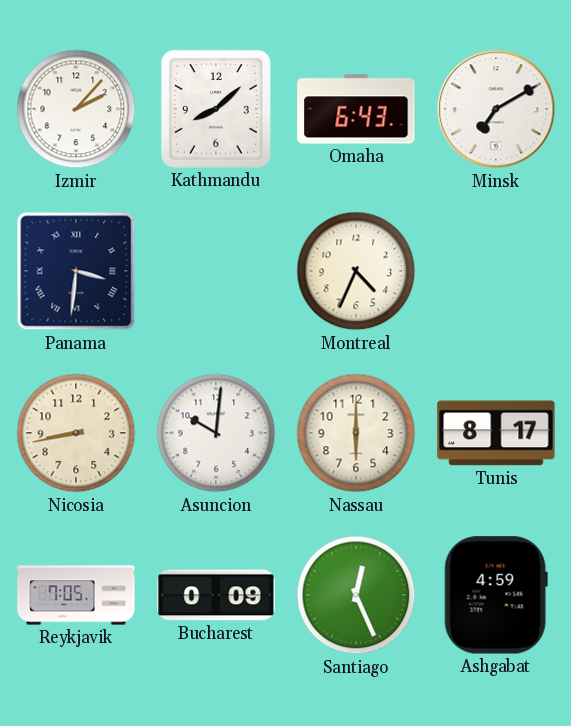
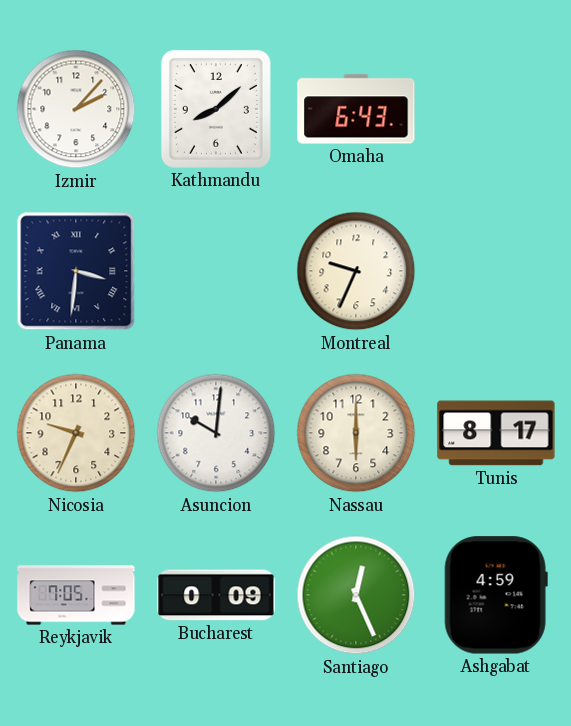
Minsk: 7:10 -> none
Montreal: 4:34 -> 9:34
Nicosia: 8:43 -> 9:34
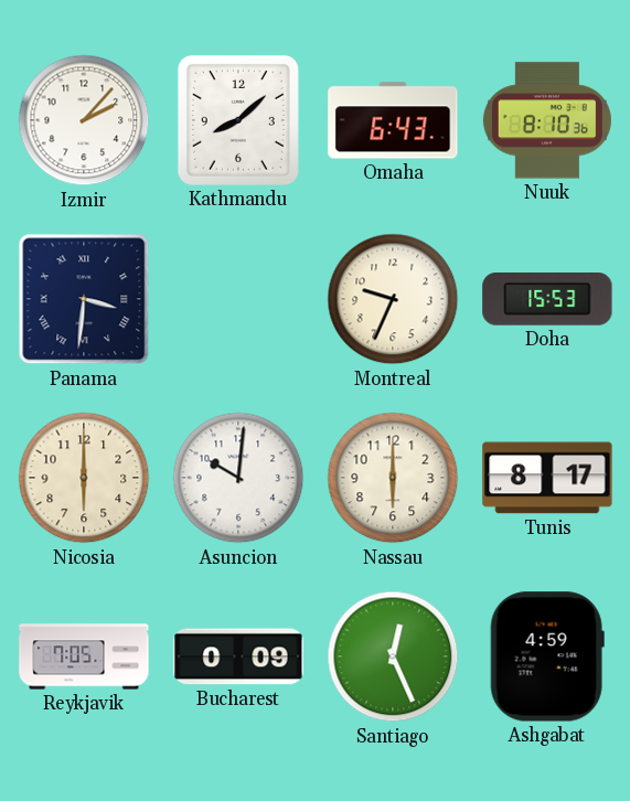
Nuuk: none -> 8:10
Doha: none -> 15:53
Nicosia: 9:34 -> 6:00
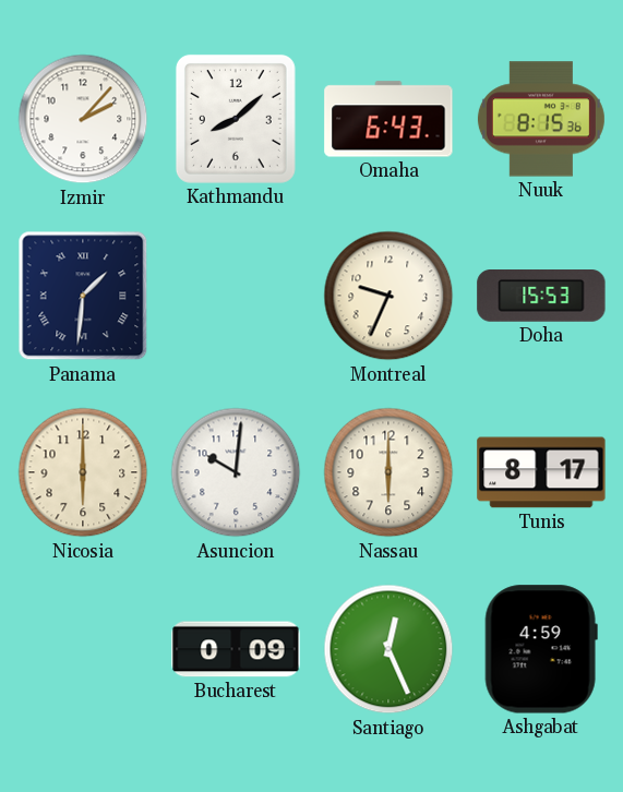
Nuuk: 8:10 -> 8:15
Panama: 3:31 -> 1:31
Reykjavik: 7:05 -> none
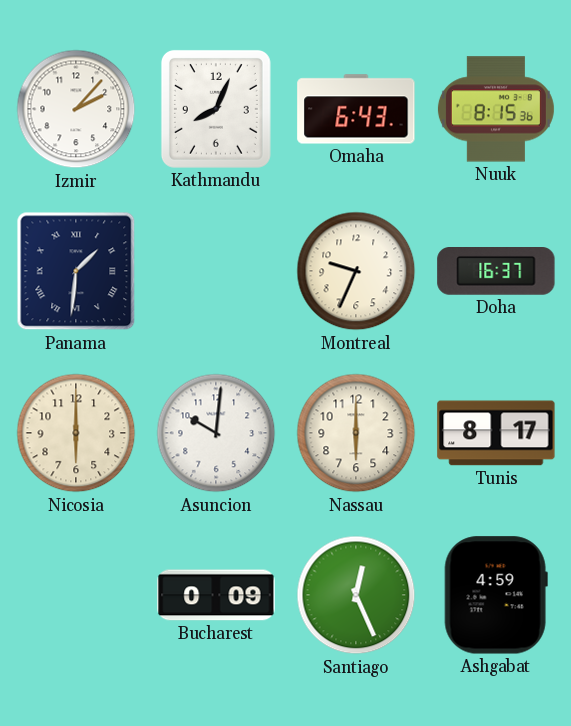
Kathmandu: 8:08 -> 8:04
Doha: 15:53 -> 16:37
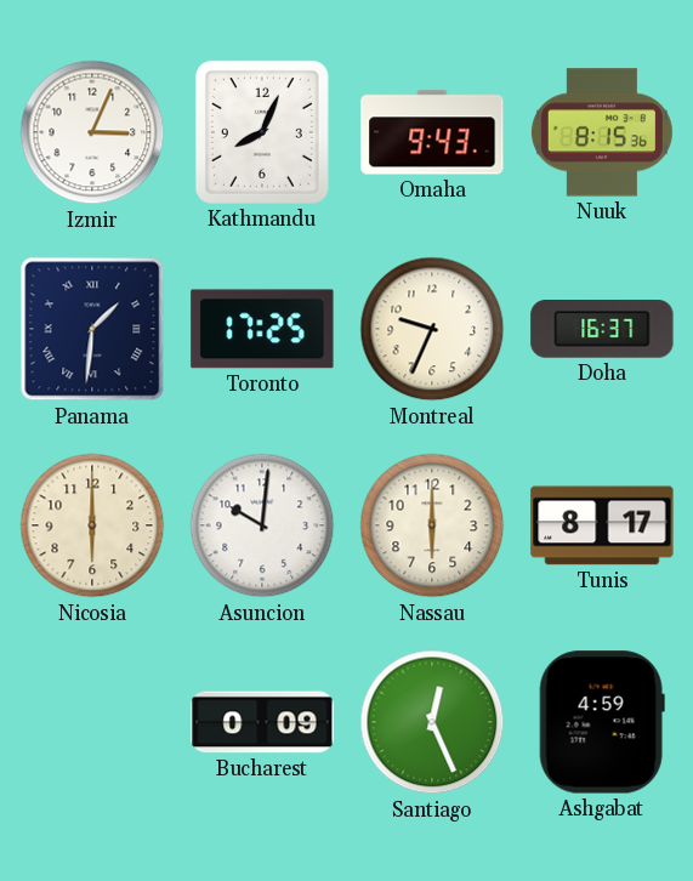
Izmir: 2:07 -> 3:04
Omaha: 6:43 -> 9:43
Toronto: none -> 17:25
